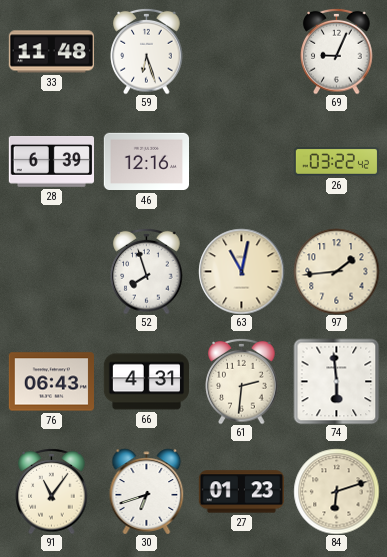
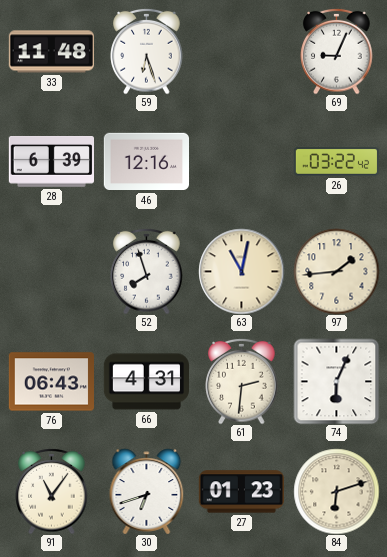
74: 5:59 -> 6:04
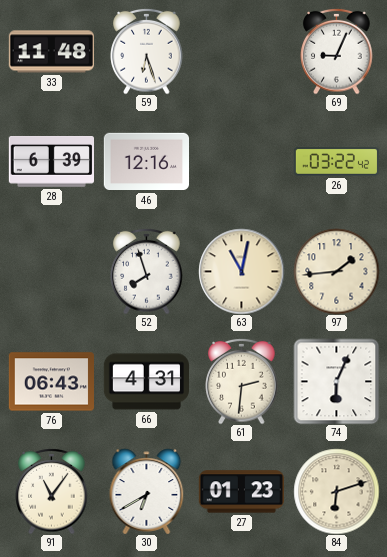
30: 6:42 -> 6:40
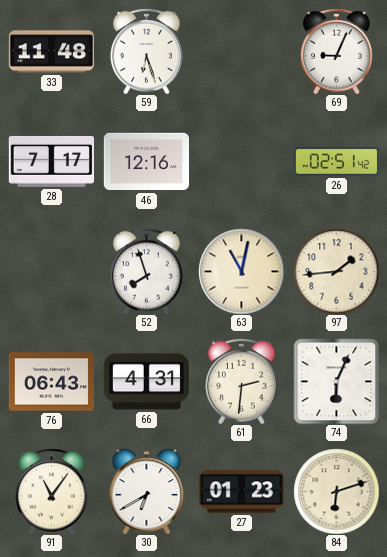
28: 6:39 -> 7:17
26: 03:22 -> 02:51
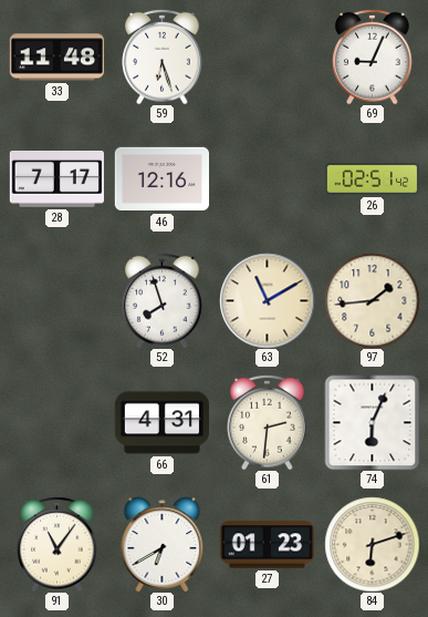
63: 11:02 -> 11:10
76: 06:43 -> none
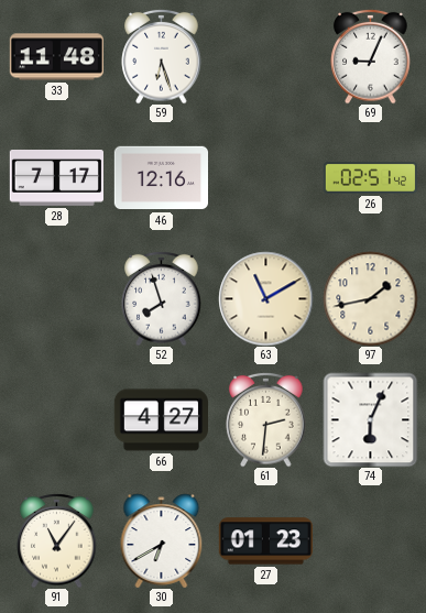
97: 1:44 -> 1:43
66: 4:31 -> 4:27
84: 6:12 -> none
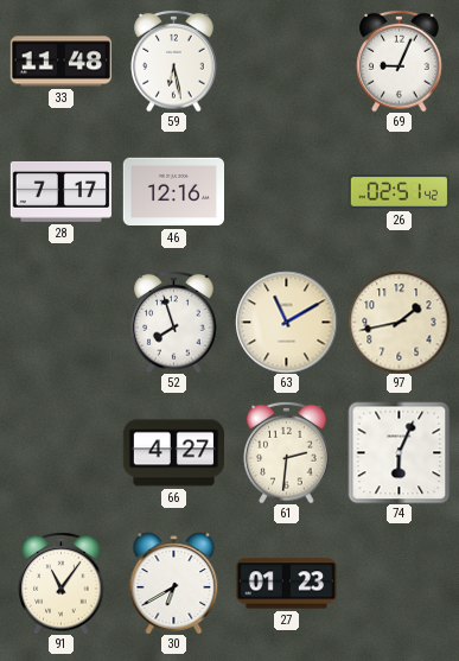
59: 6:27 -> 6:28
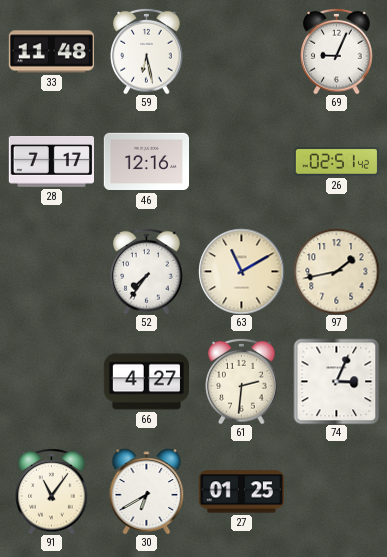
52: 7:57 -> 7:36
74: 6:04 -> 3:04
27: 01:23 -> 01:25
